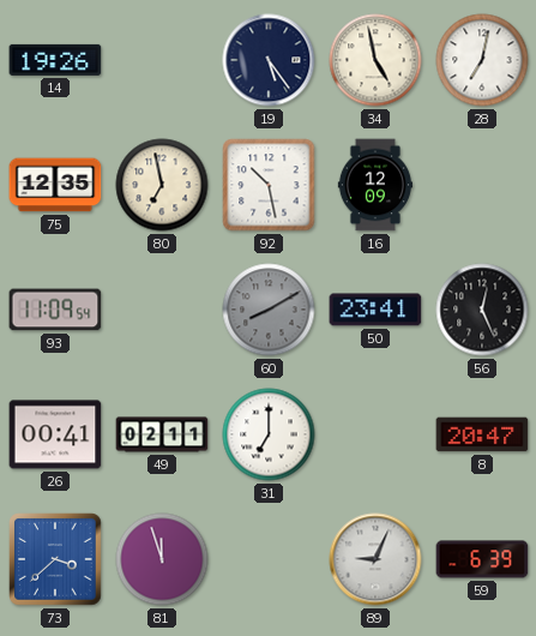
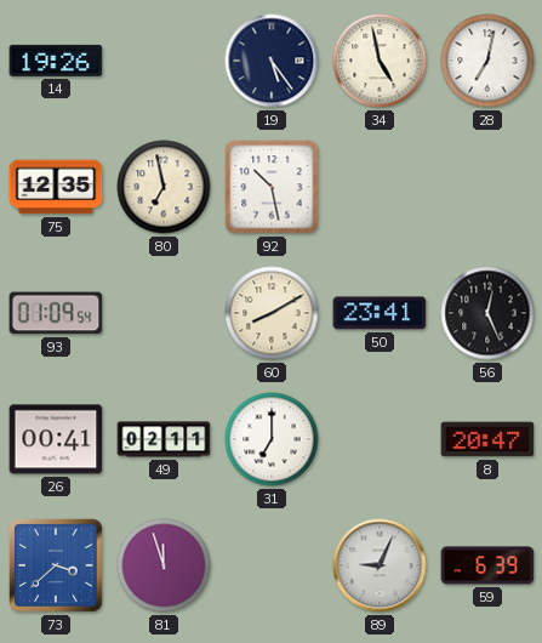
16: 12:09 -> none
93: 11:09 -> 01:09
60 dial: grey -> cream
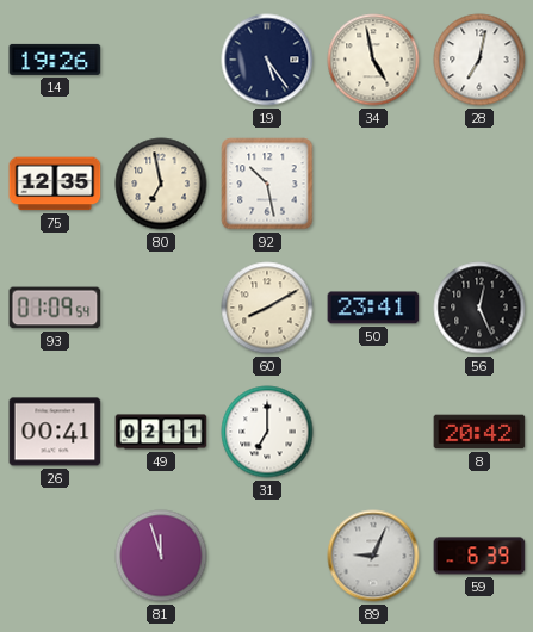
8: 20:47 -> 20:42
73: 3:38 -> none
